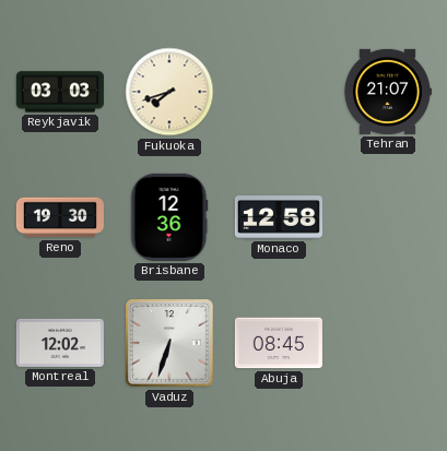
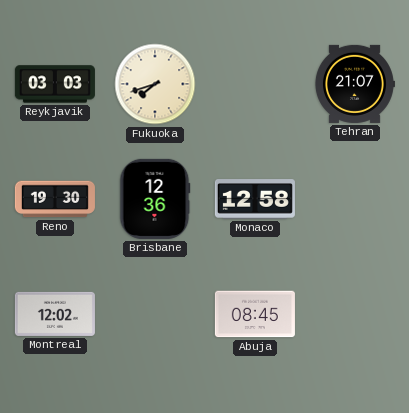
Vaduz: 6:33 -> none
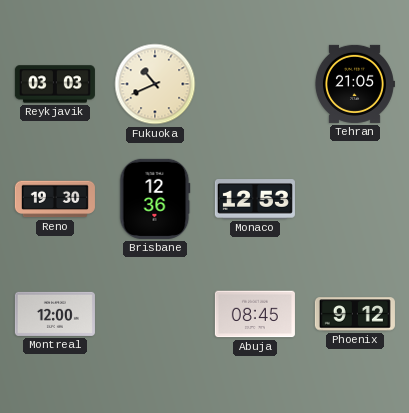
Fukuoka: 7:42 -> 10:41
Tehran: 21:07 -> 21:05
Monaco: 12:58 -> 12:53
Montreal: 12:02 -> 12:00
Phoenix: none -> 9:12
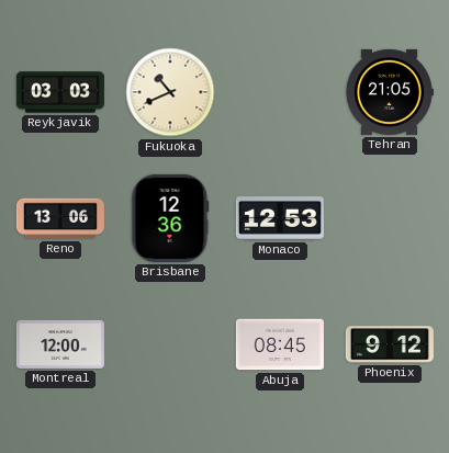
Reno: 19:30 -> 13:06
